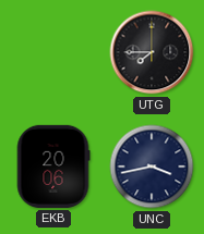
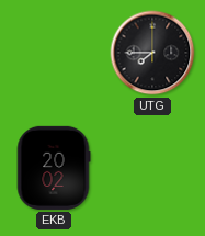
EKB: 20:06 -> 20:02
UNC: 3:43 -> none
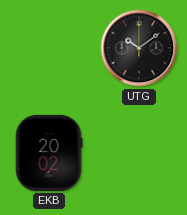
UTG: 7:45 -> 10:09
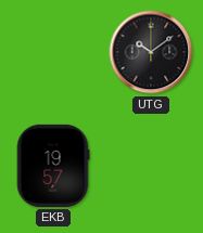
EKB: 20:02 -> 19:57
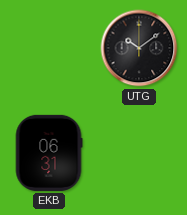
EKB: 19:57 -> 06:31
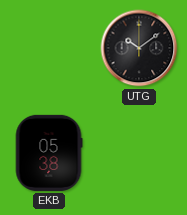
EKB: 06:31 -> 05:38
